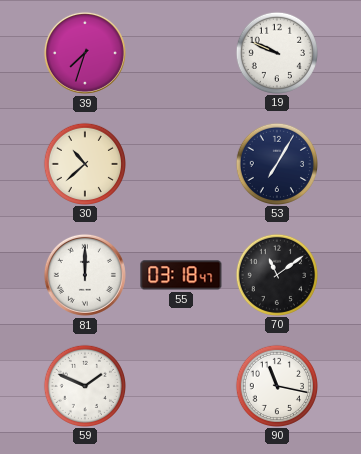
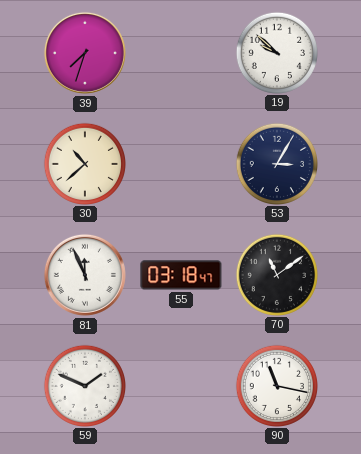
19: 9:49 -> 9:52
53: 7:05 -> 3:05
81: 12:00 -> 11:56
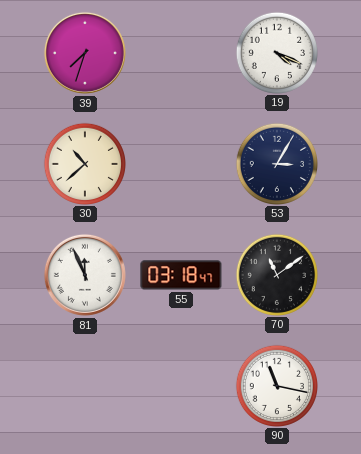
19: 9:52 -> 4:19
59: 1:49 -> none
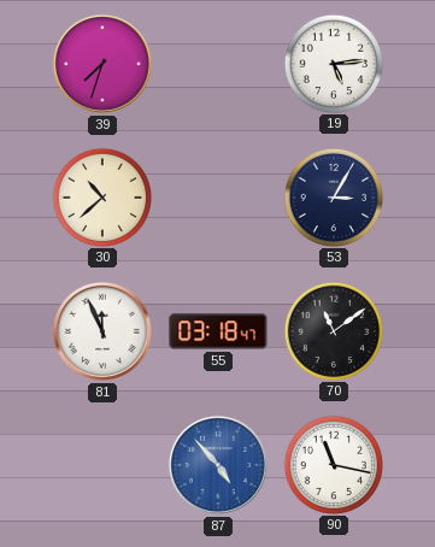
19: 4:19 -> 5:14
87: none -> 4:53
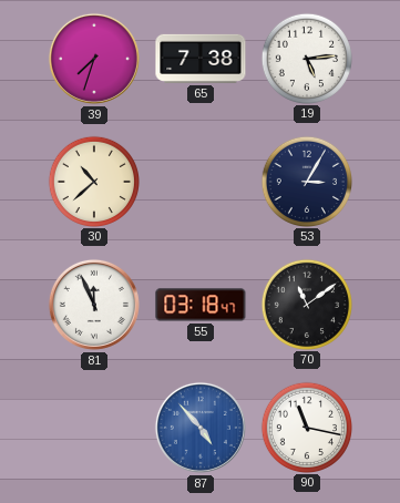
65: none -> 7:38
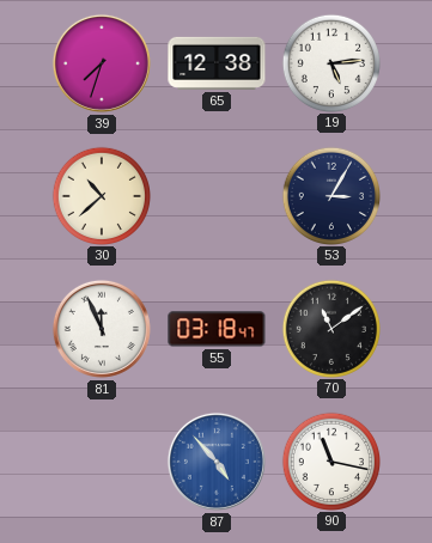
65: 7:38 -> 12:38
